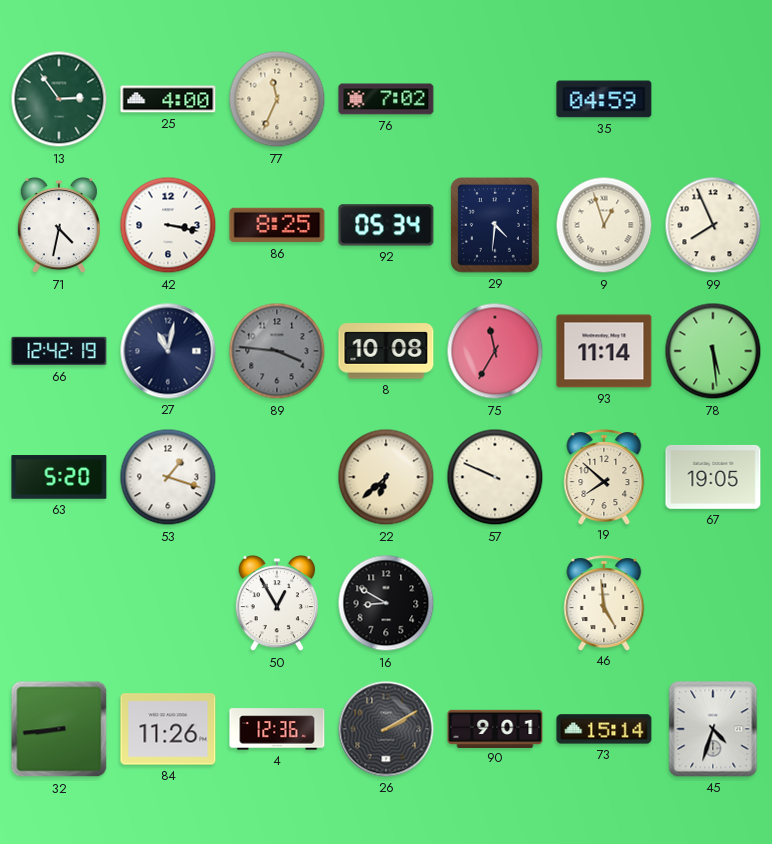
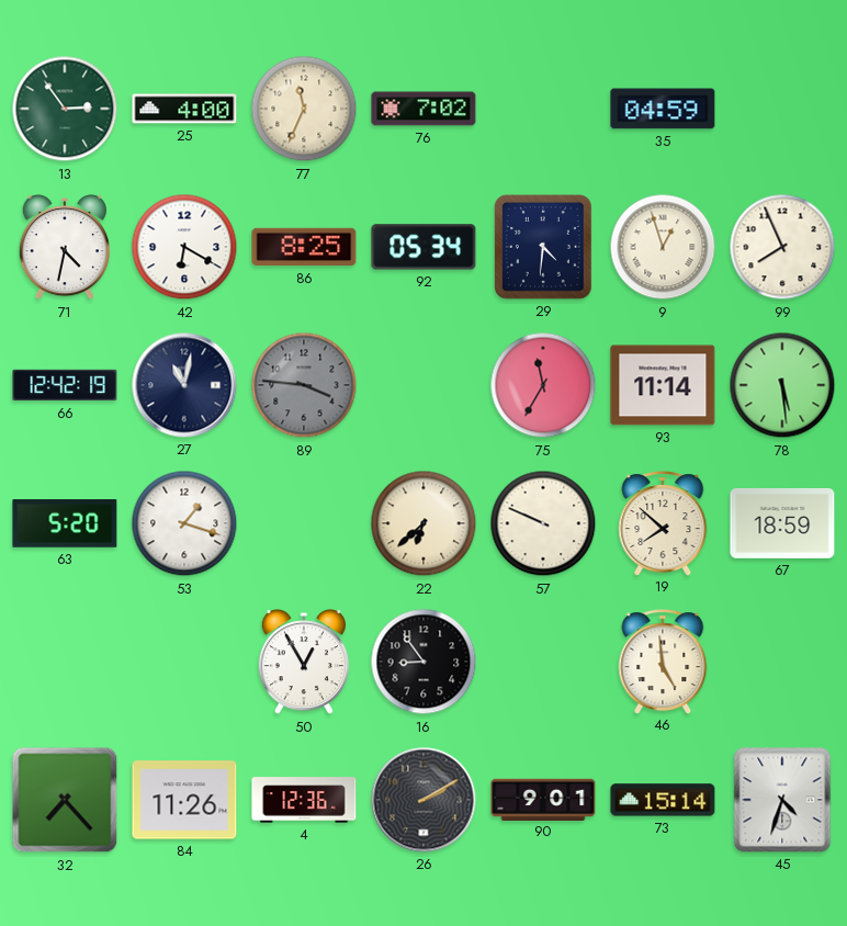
42: 3:17 -> 6:20
8: 10:08 -> none
67: 19:05 -> 18:59
16: 8:50 -> 8:54
32: 8:44 -> 7:23
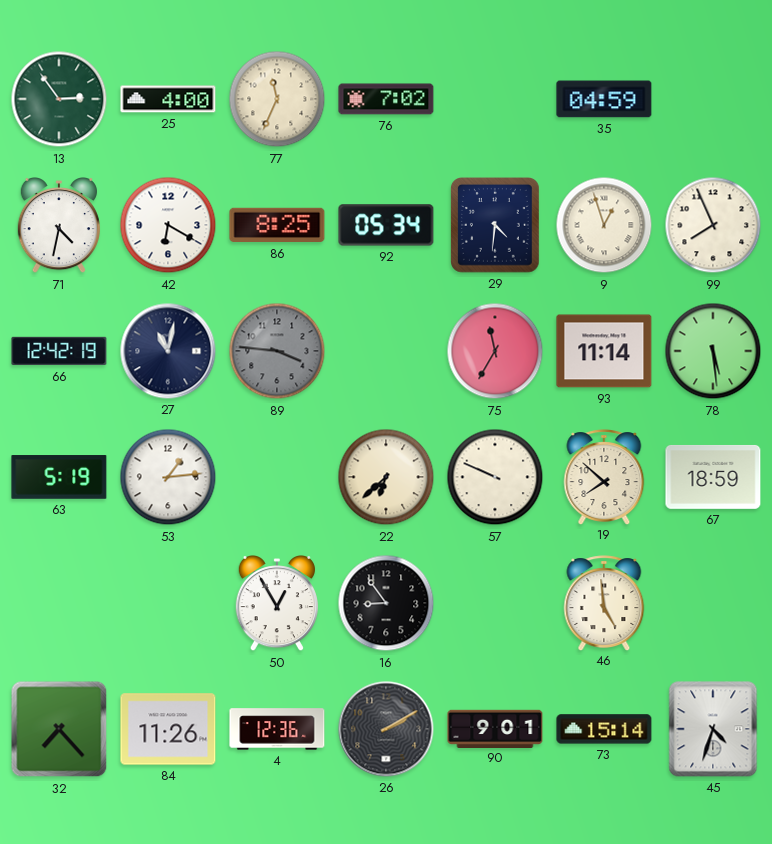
63: 5:20 -> 5:19
53: 1:18 -> 1:14
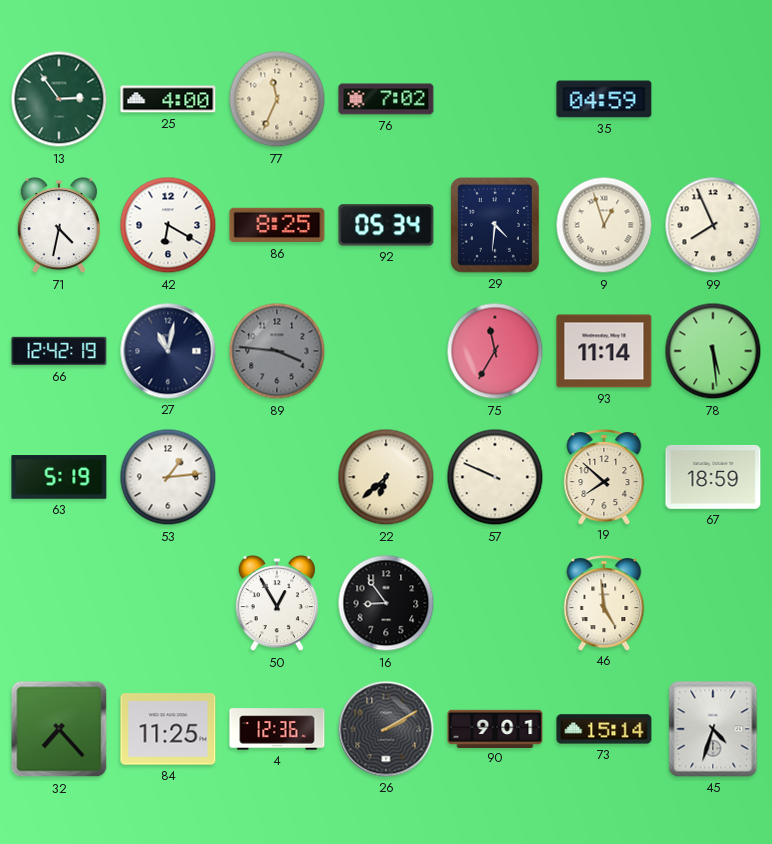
84: 11:26 -> 11:25
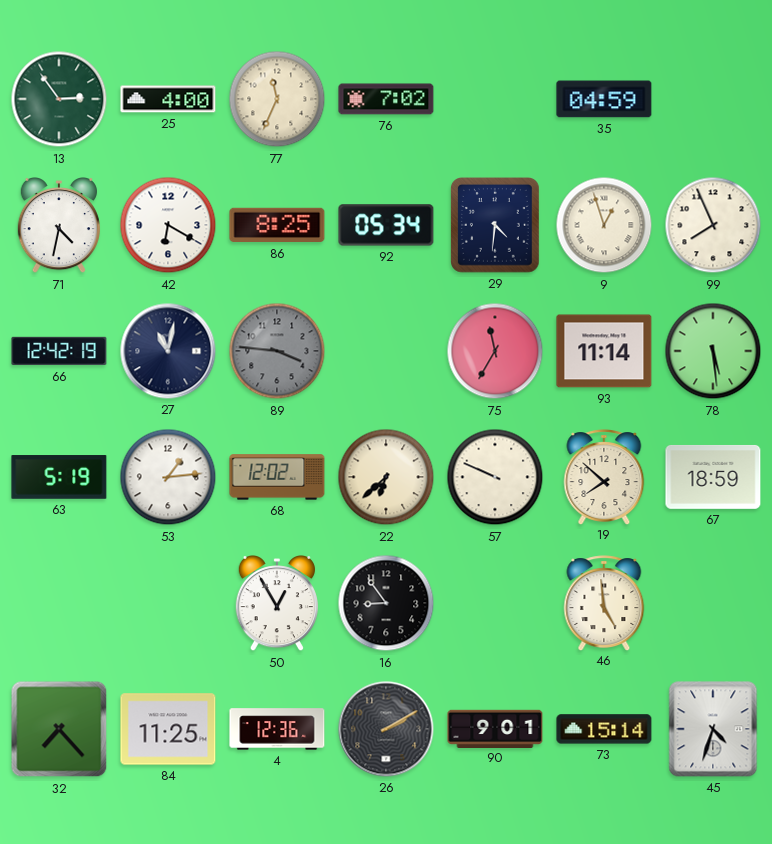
68: none -> 12:02
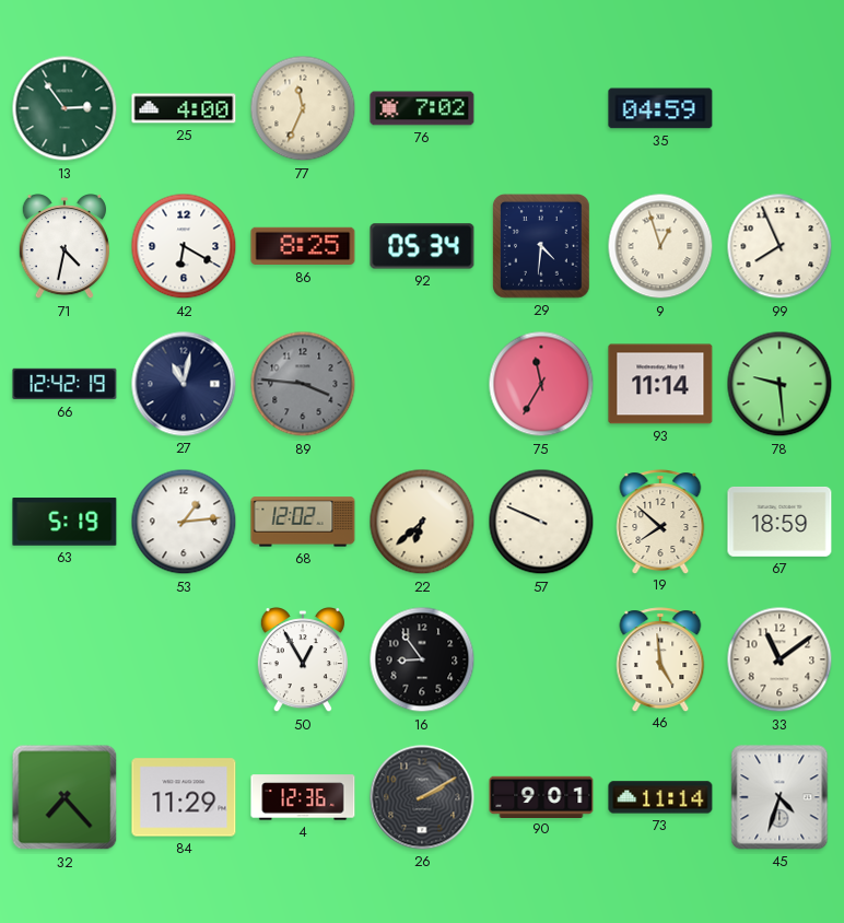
78: 5:29 -> 9:29
33: none -> 11:09
84: 11:25 -> 11:29
73: 15:14 -> 11:14
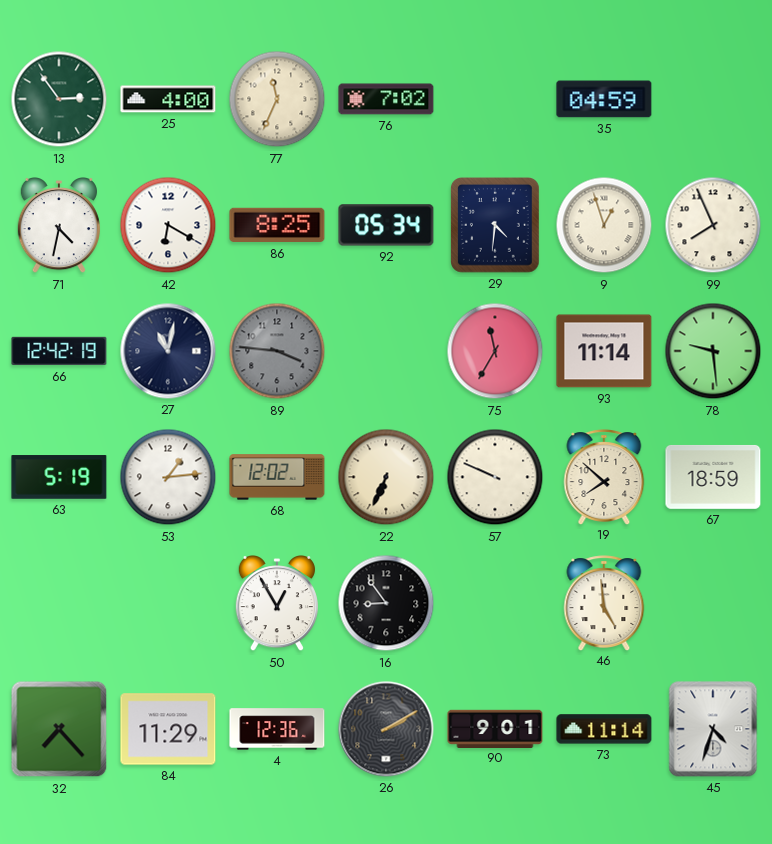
22: 6:38 -> 6:34
33: 11:09 -> none
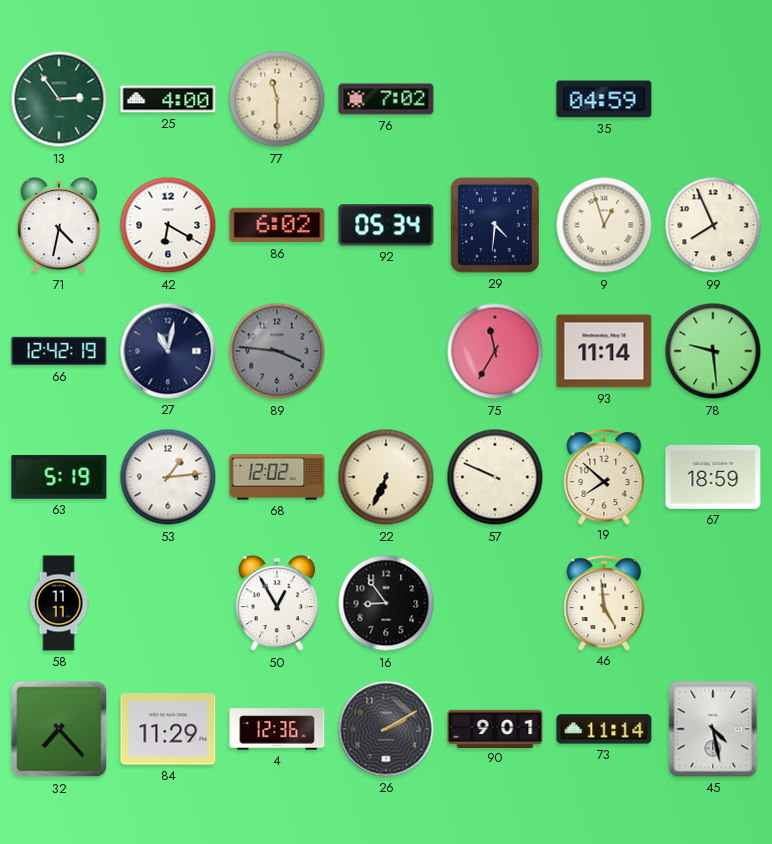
77: 11:34 -> 11:30
86: 8:25 -> 6:02
58: none -> 11:11
45: 4:33 -> 4:28
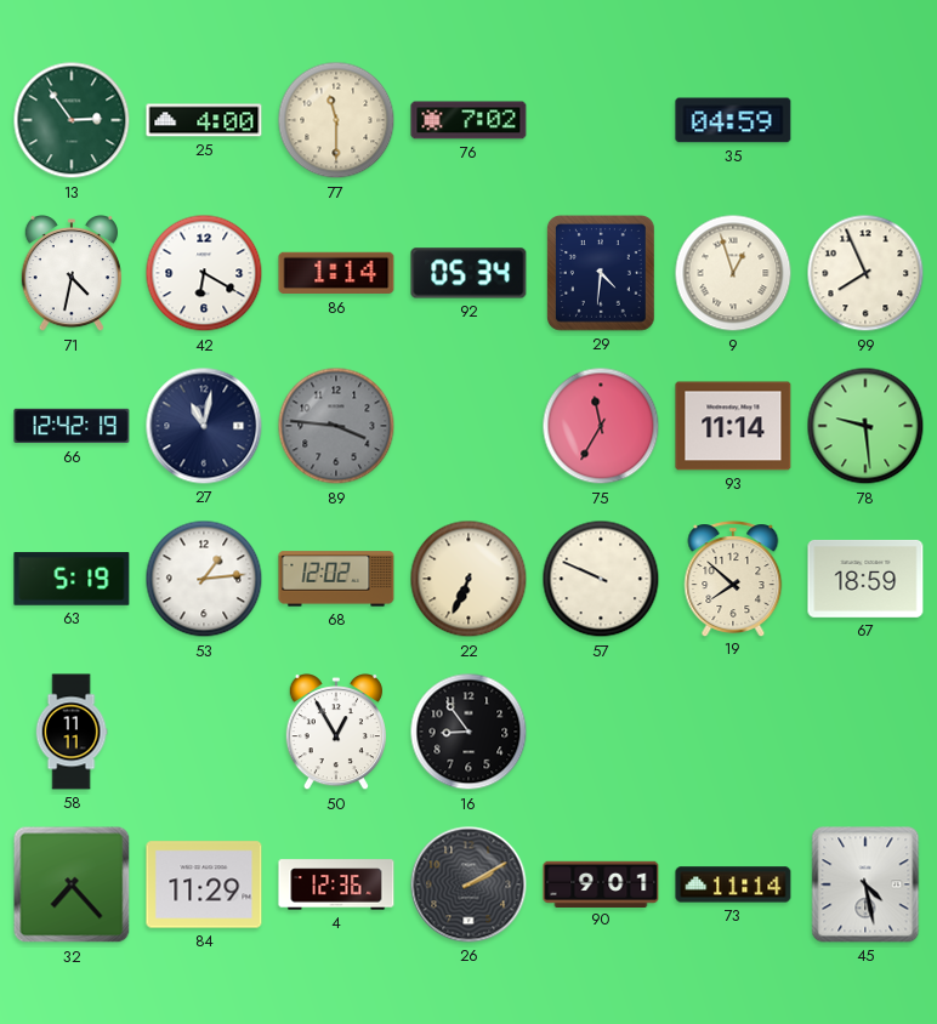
86: 6:02 -> 1:14
46: 4:59 -> none
